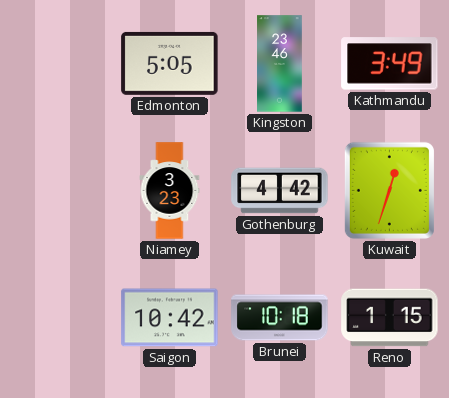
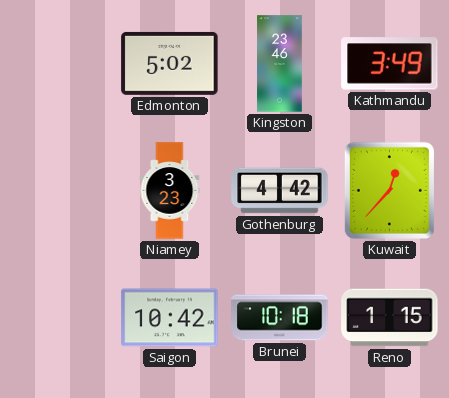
Edmonton: 5:05 -> 5:02
Kuwait: 12:33 -> 12:37
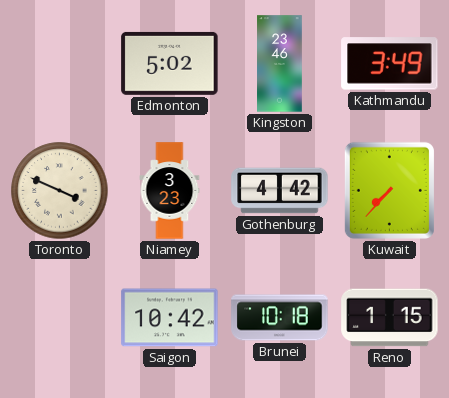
Toronto: none -> 3:49
Kuwait: 12:37 -> 7:37
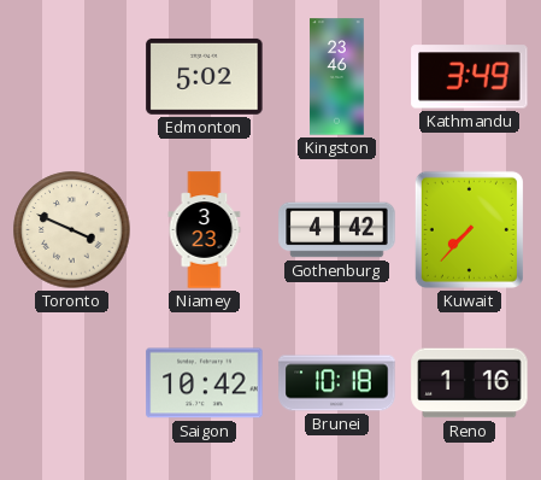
Reno: 1:15 -> 1:16
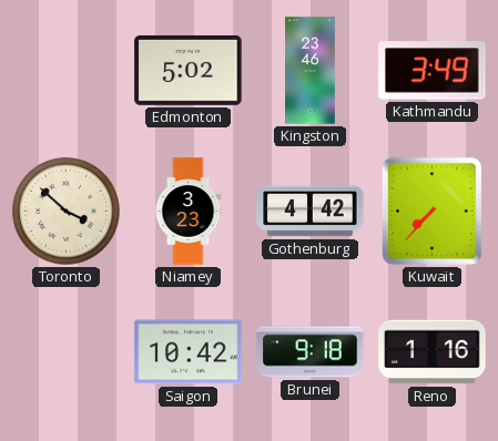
Toronto: 3:49 -> 3:52
Brunei: 10:18 -> 9:18
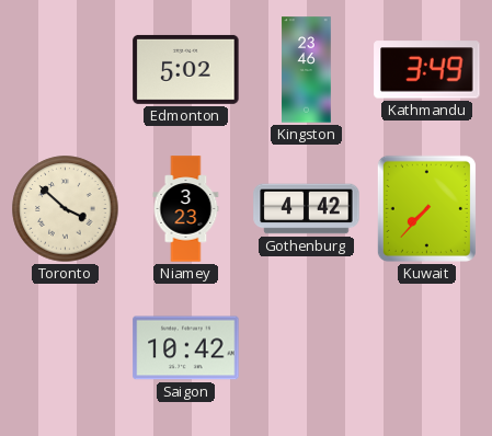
Brunei: 9:18 -> none
Reno: 1:16 -> none
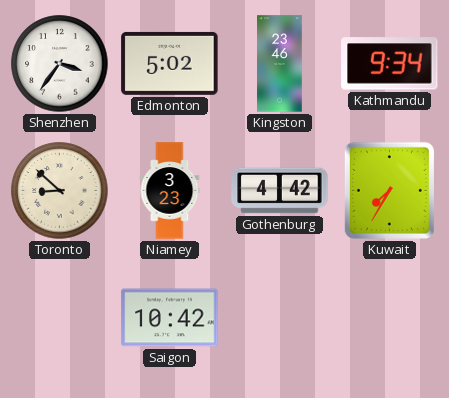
Shenzhen: none -> 3:36
Kathmandu: 3:49 -> 9:34
Toronto: 3:52 -> 8:52
Kuwait: 7:37 -> 7:35
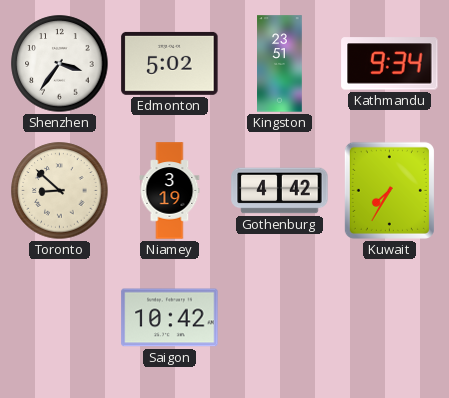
Kingston: 23:46 -> 23:51
Niamey: 3:23 -> 3:19
